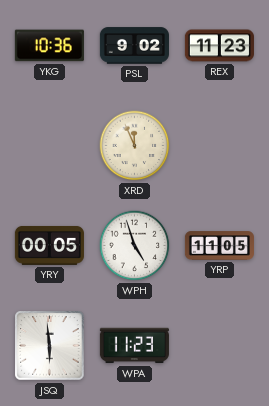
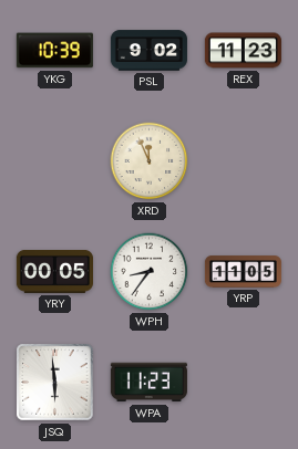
YKG: 10:36 -> 10:39
WPH: 4:57 -> 8:36
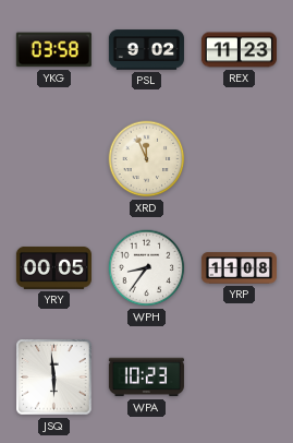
YKG: 10:39 -> 03:58
YRP: 11:05 -> 11:08
WPA: 11:23 -> 10:23
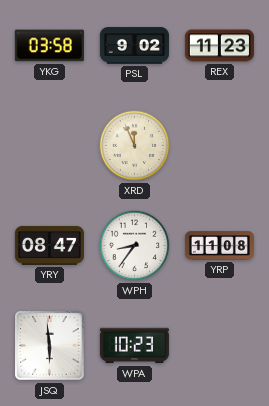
YRY: 00:05 -> 08:47
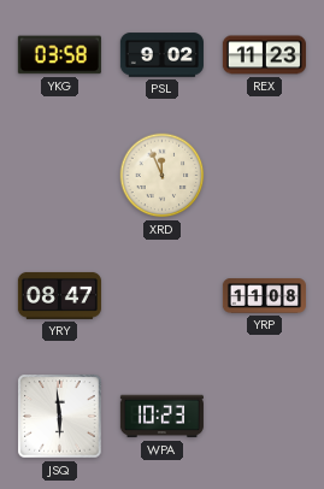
WPH: 8:36 -> none
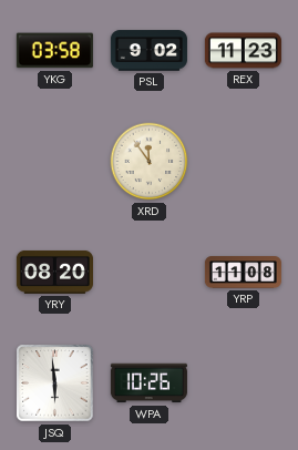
XRD: 11:56 -> 11:54
YRY: 08:47 -> 08:20
WPA: 10:23 -> 10:26
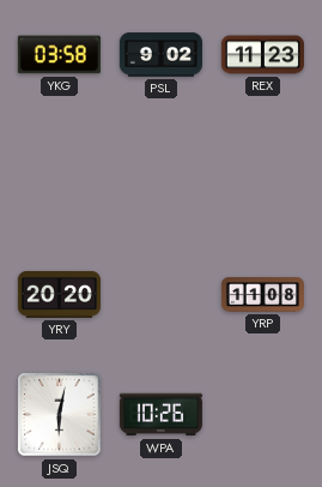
XRD: 11:54 -> none
YRY: 08:20 -> 20:20
JSQ: 5:59 -> 6:02
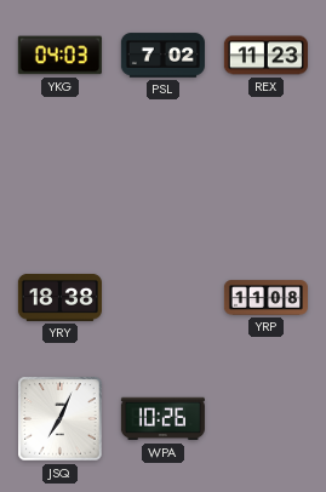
YKG: 03:58 -> 04:03
PSL: 9:02 -> 7:02
YRY: 20:20 -> 18:38
JSQ: 6:02 -> 7:04
